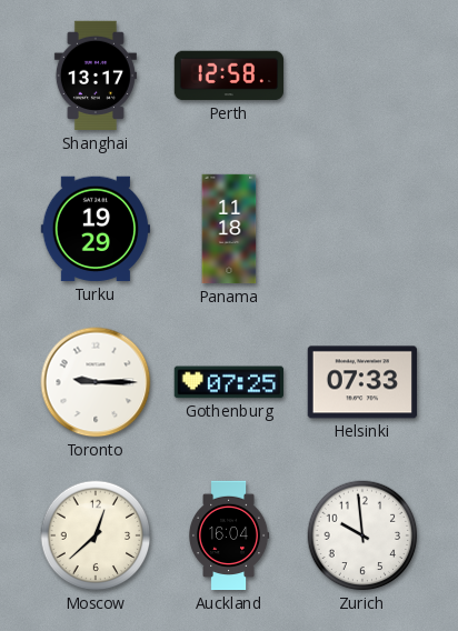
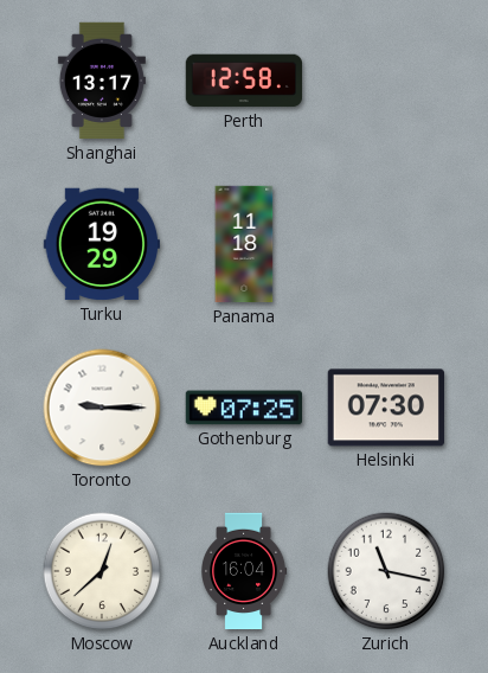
Helsinki: 07:33 -> 07:30
Zurich: 9:59 -> 11:17
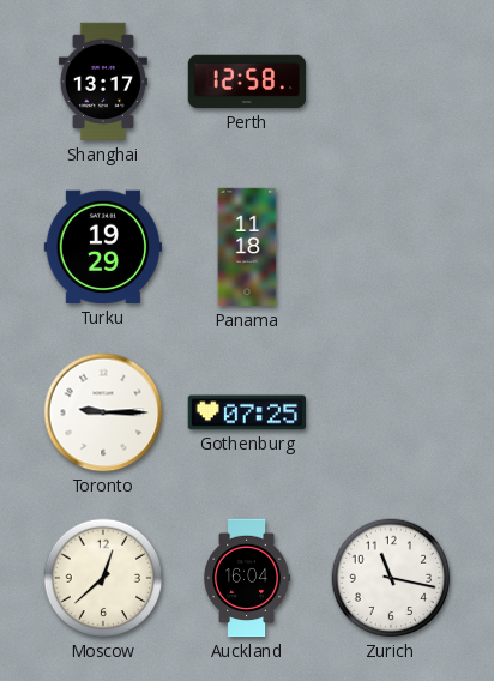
Helsinki: 07:30 -> none
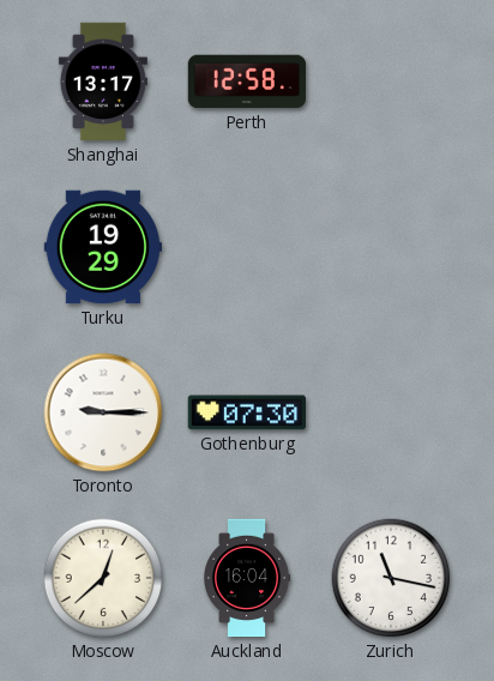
Panama: 11:18 -> none
Gothenburg: 07:25 -> 07:30
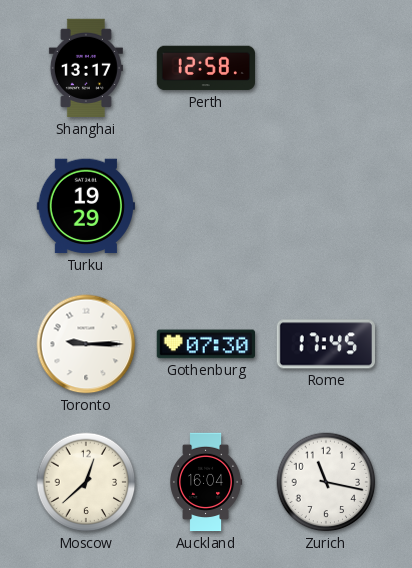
Rome: none -> 17:45
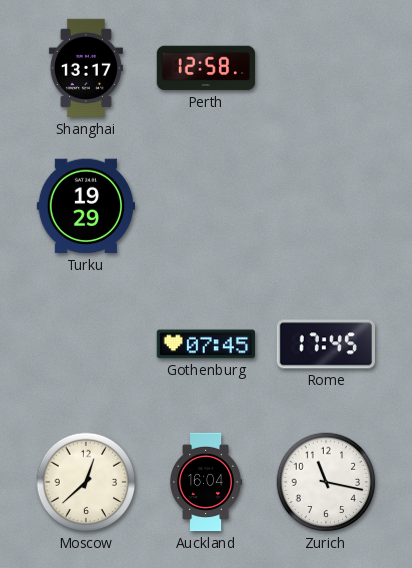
Toronto: 9:15 -> none
Gothenburg: 07:30 -> 07:45
